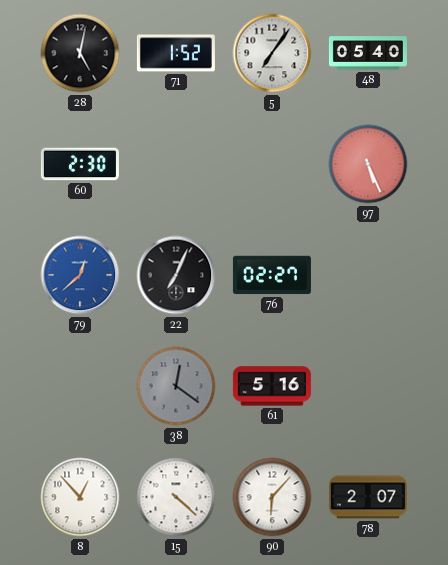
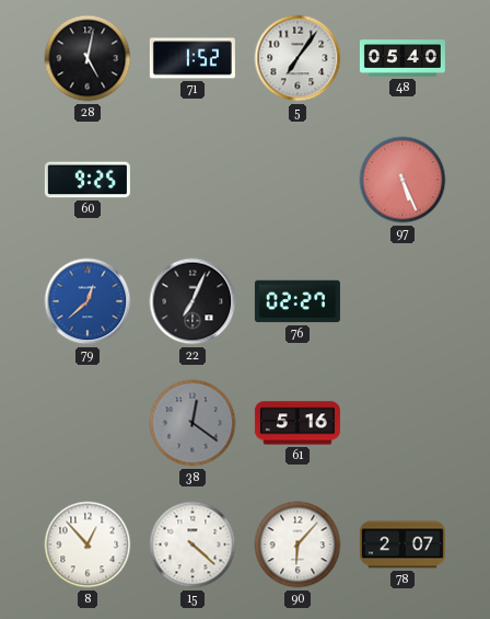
60: 2:30 -> 9:25
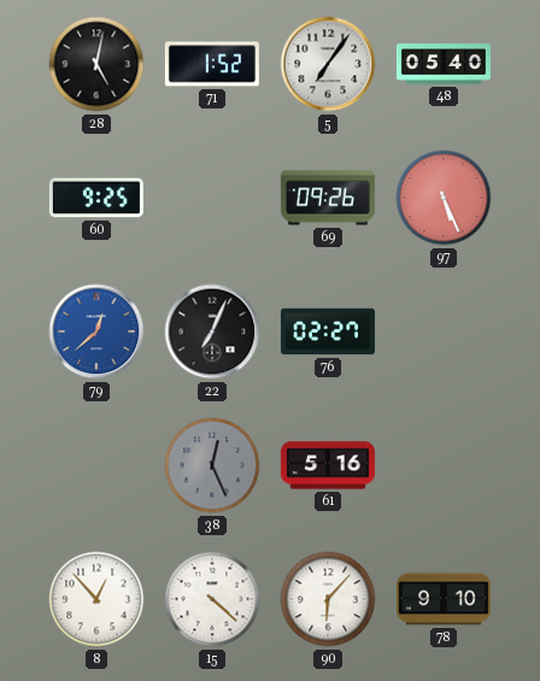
69: none -> 09:26
38: 12:21 -> 12:26
78: 2:07 -> 9:10
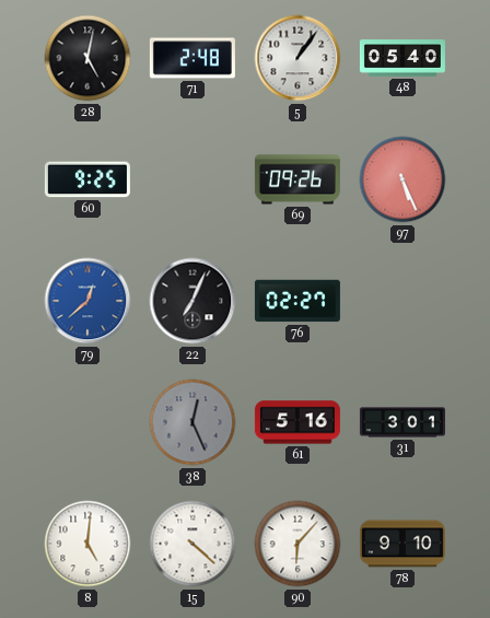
71: 1:52 -> 2:48
5: 7:06 -> 1:06
31: none -> 3:01
8: 12:53 -> 5:01
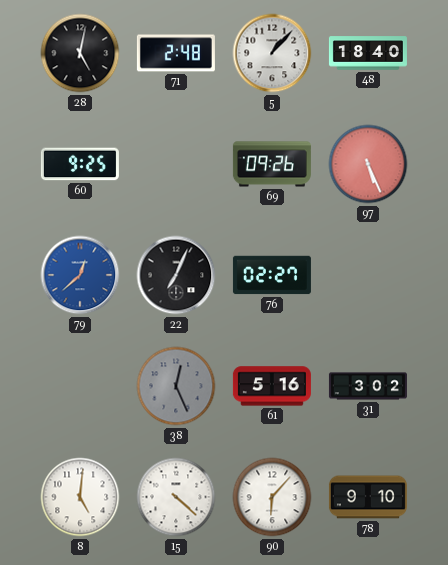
5: 1:06 -> 1:07
48: 05:40 -> 18:40
31: 3:01 -> 3:02
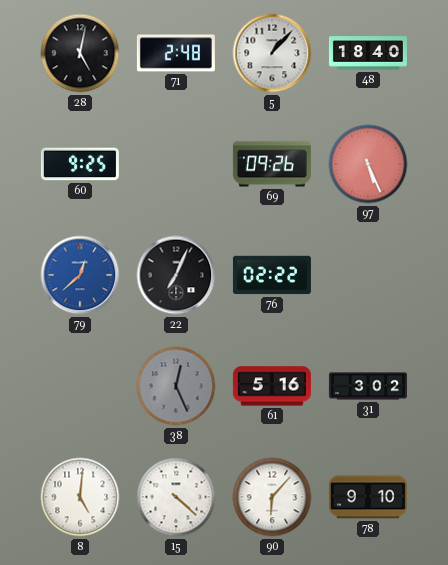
76: 02:27 -> 02:22
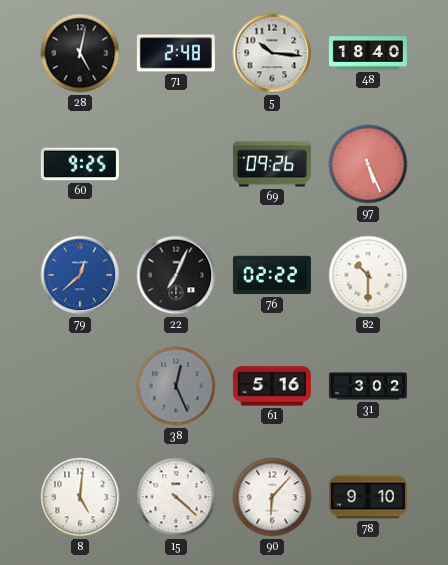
5: 1:07 -> 10:16
82: none -> 10:30
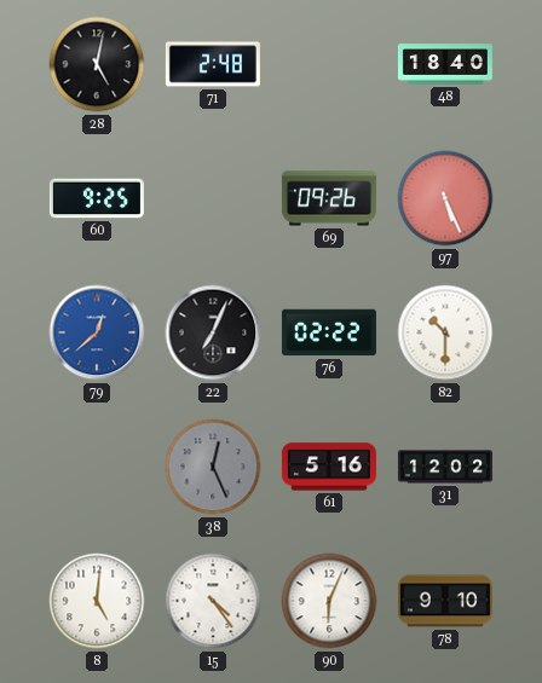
5: 10:16 -> none
31: 3:02 -> 12:02
15: 4:22 -> 4:24
90: 6:07 -> 6:04
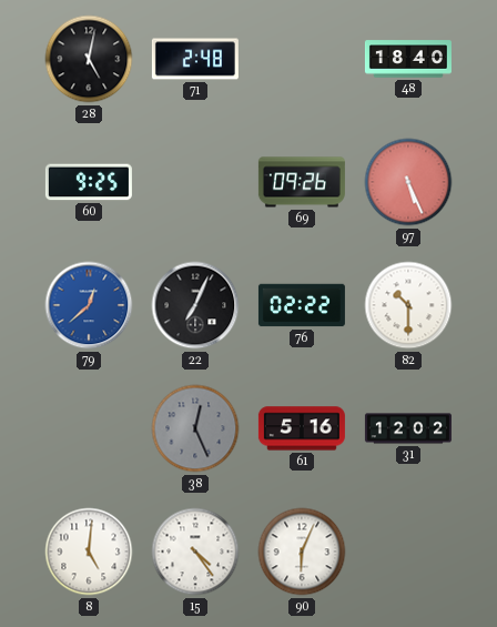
78: 9:10 -> none
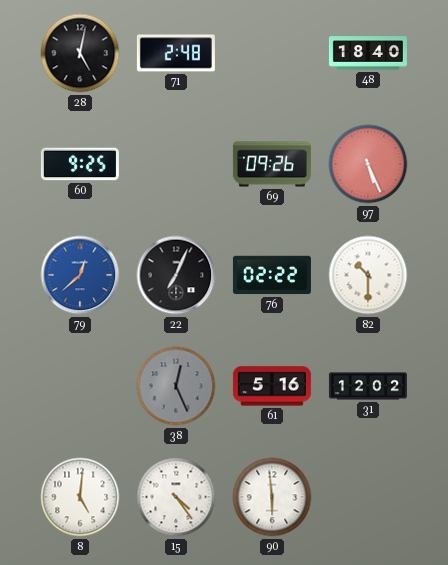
90: 6:04 -> 5:59
